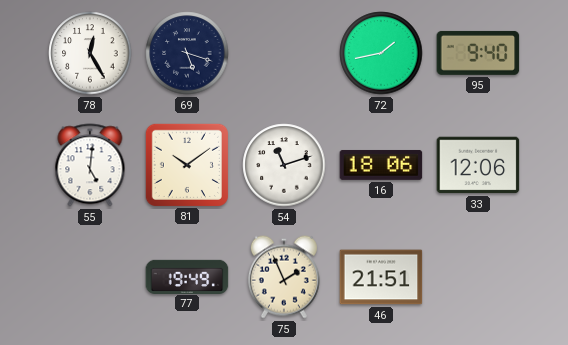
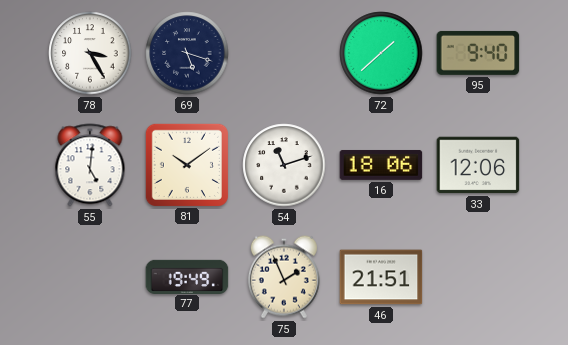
78: 12:25 -> 3:25
72: 1:43 -> 1:38
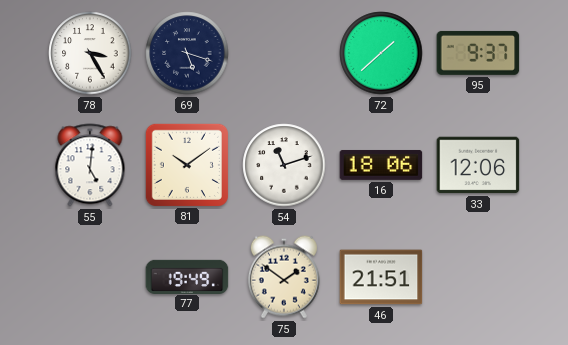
95: 9:40 -> 9:37
75: 1:56 -> 1:51
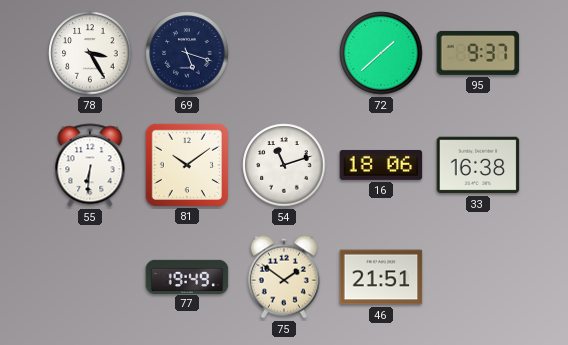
55: 5:01 -> 6:31
33: 12:06 -> 16:38
